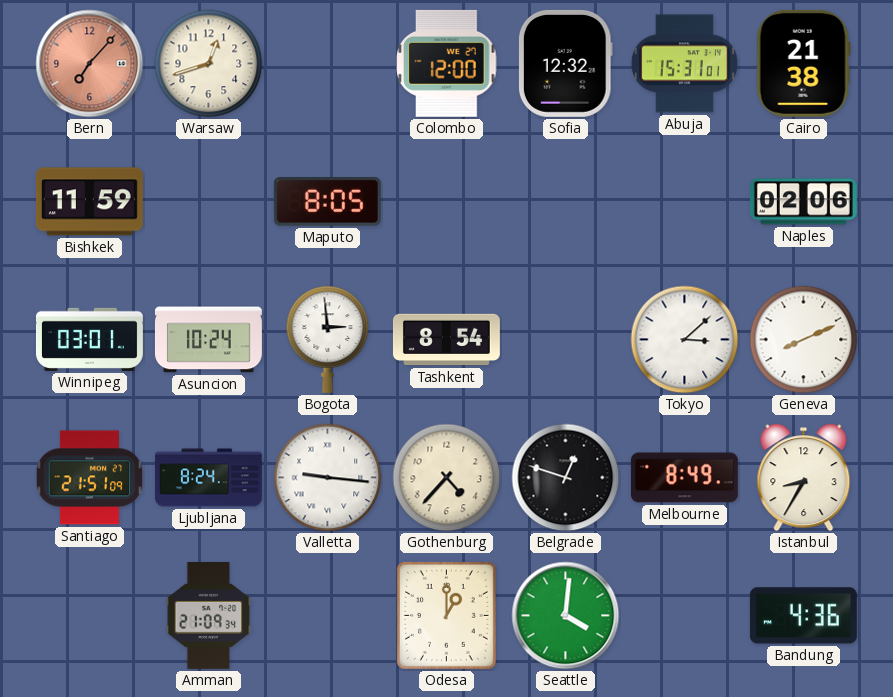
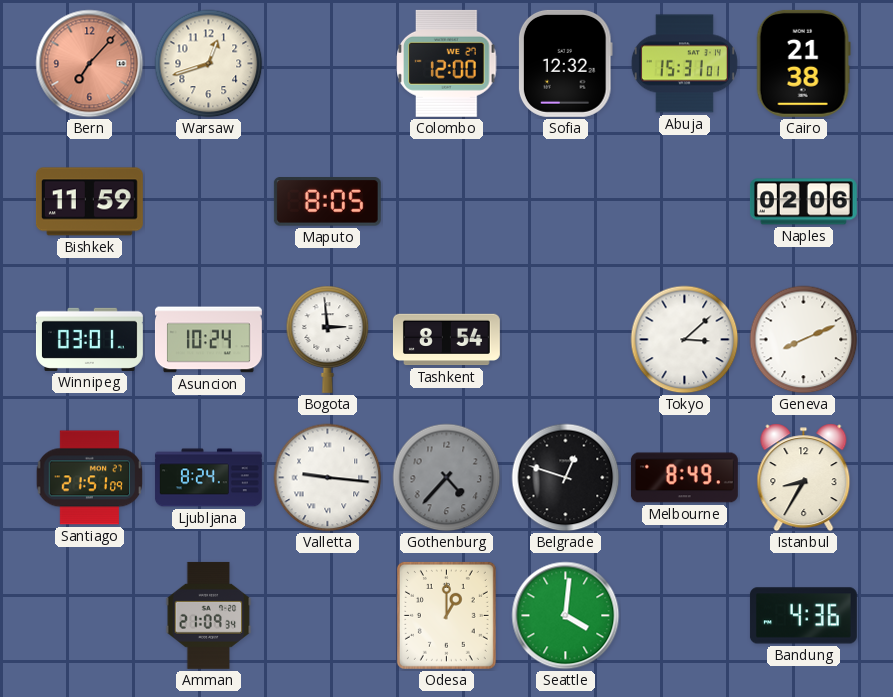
Gothenburg dial: cream -> grey
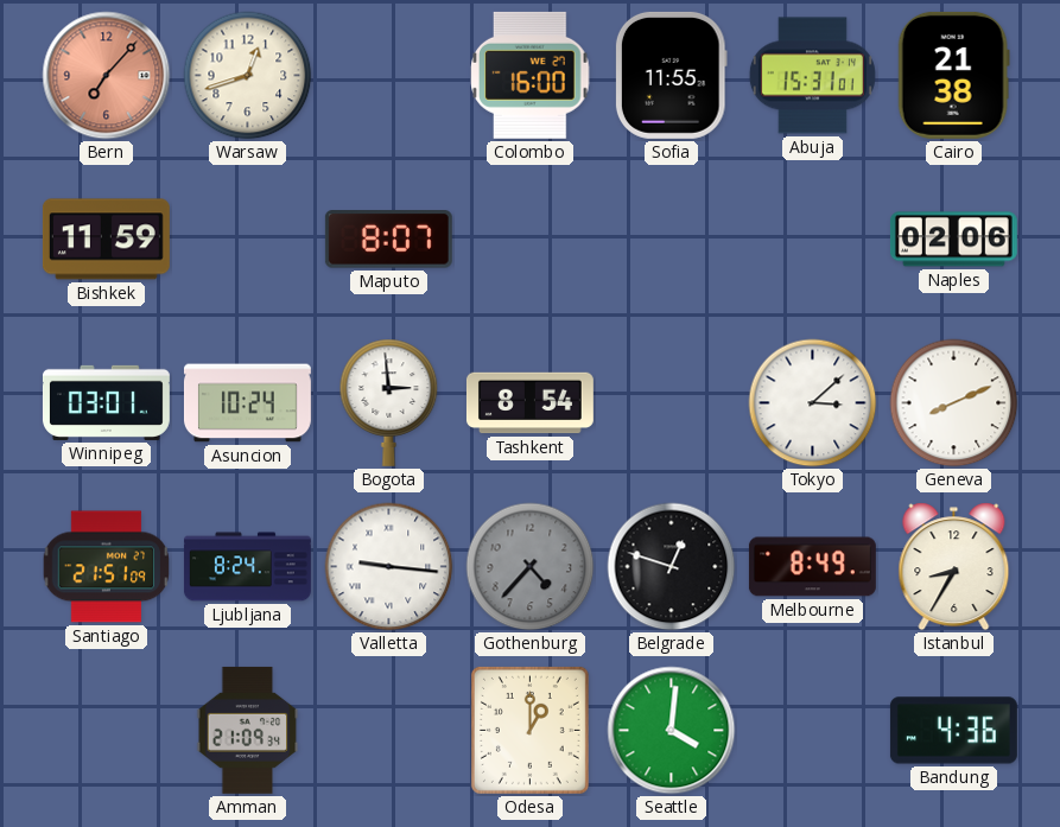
Colombo: 12:00 -> 16:00
Sofia: 12:32 -> 11:55
Maputo: 8:05 -> 8:07
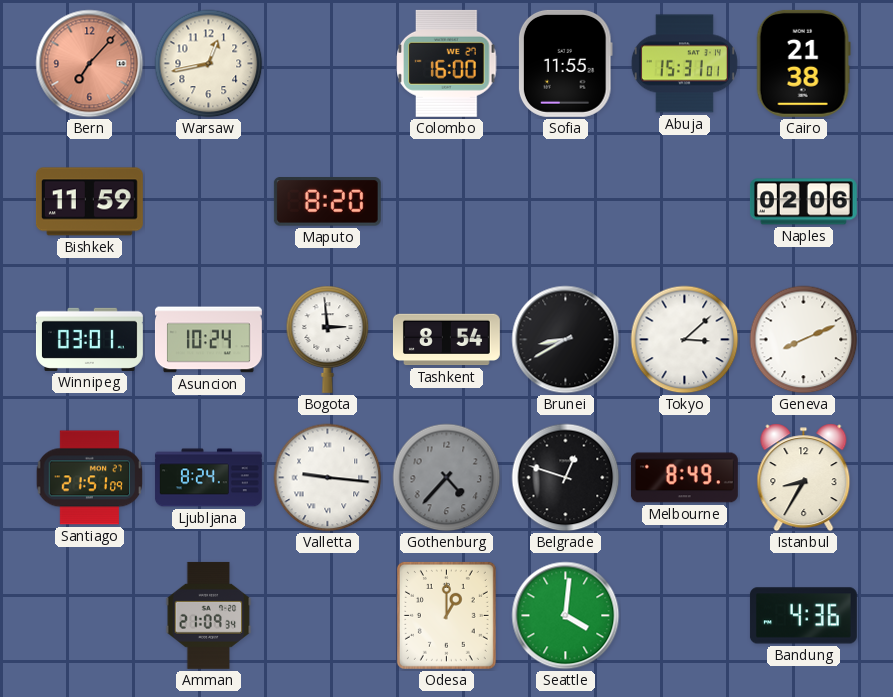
Warsaw: 12:42 -> 12:43
Maputo: 8:07 -> 8:20
Brunei: none -> 8:40
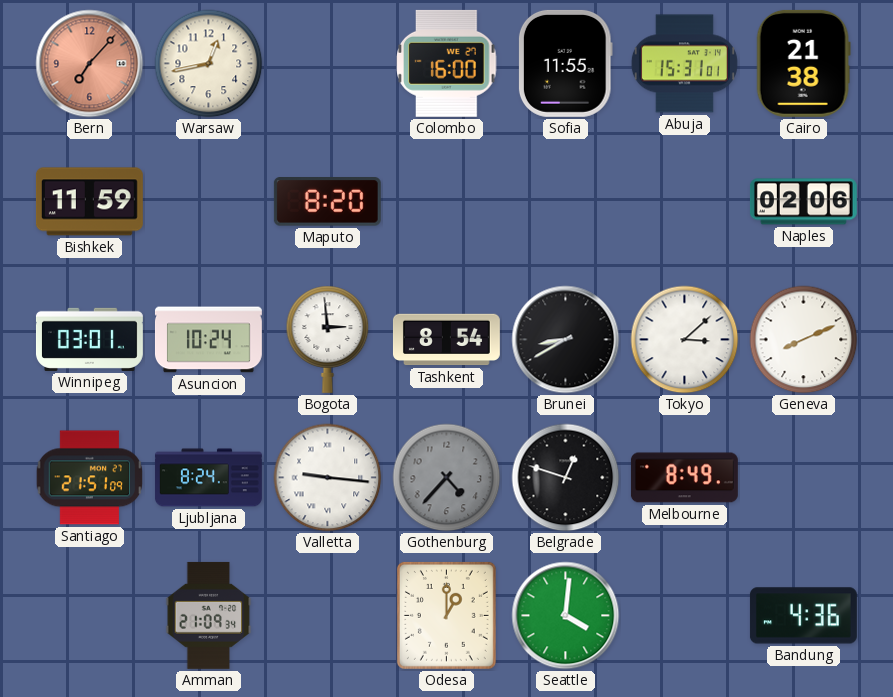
Istanbul: 8:35 -> none
